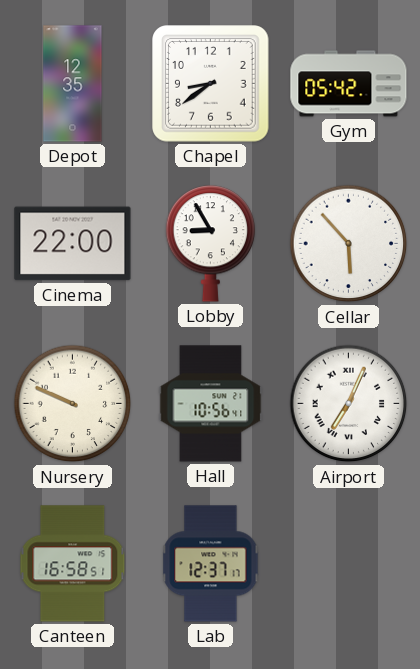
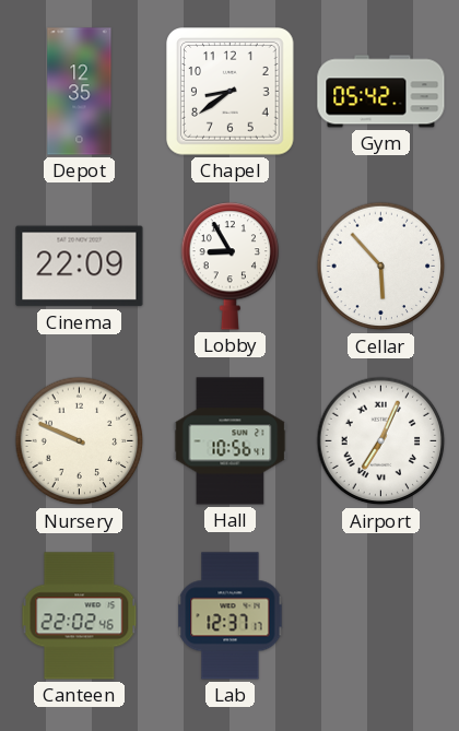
Cinema: 22:00 -> 22:09
Canteen: 16:58 -> 22:02
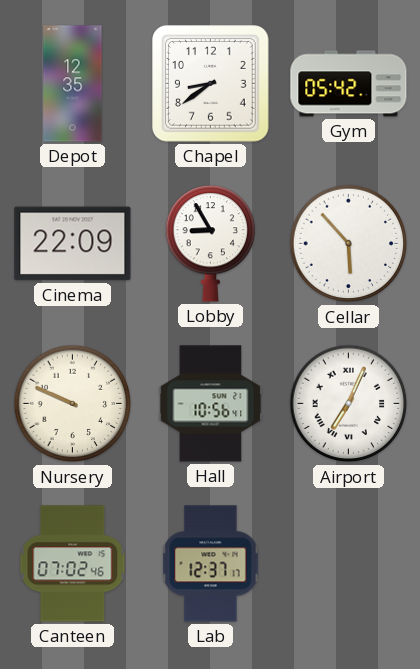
Canteen: 22:02 -> 07:02
